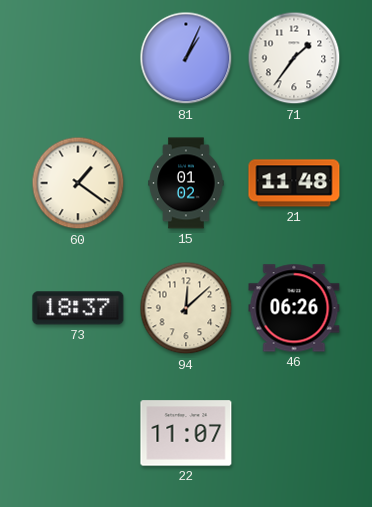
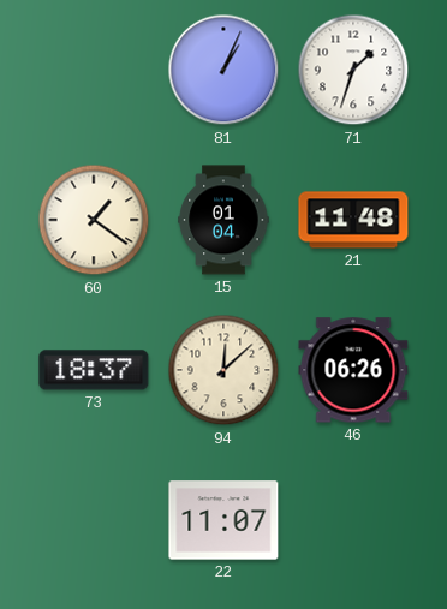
71: 1:36 -> 1:33
15: 01:02 -> 01:04
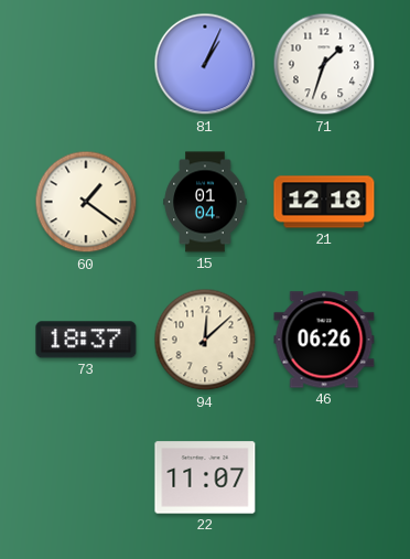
21: 11:48 -> 12:18
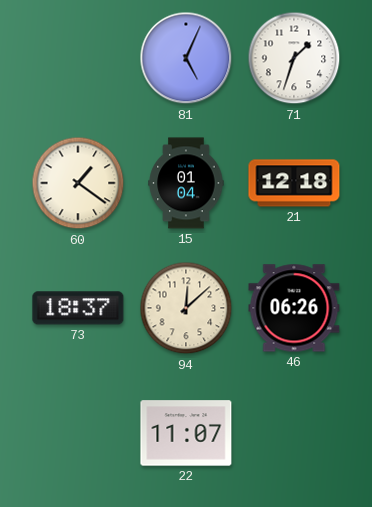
81: 1:04 -> 5:04
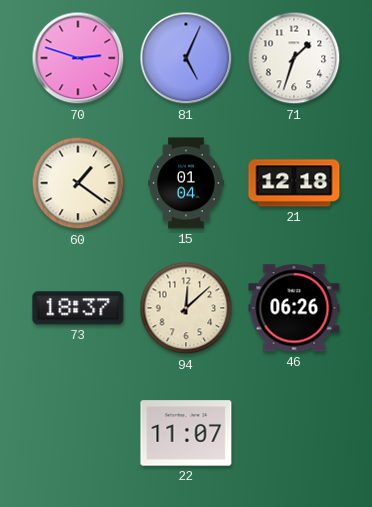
70: none -> 2:48
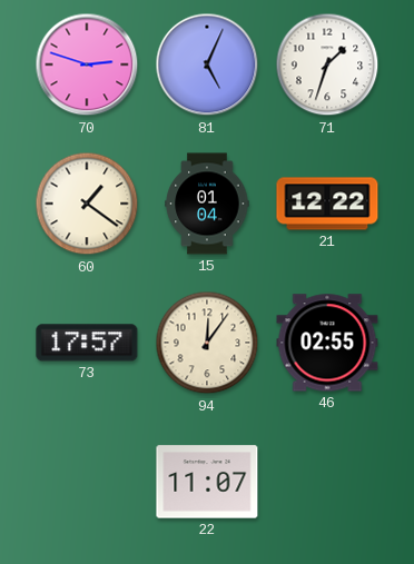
21: 12:18 -> 12:22
73: 18:37 -> 17:57
94: 12:08 -> 12:06
46: 06:26 -> 02:55
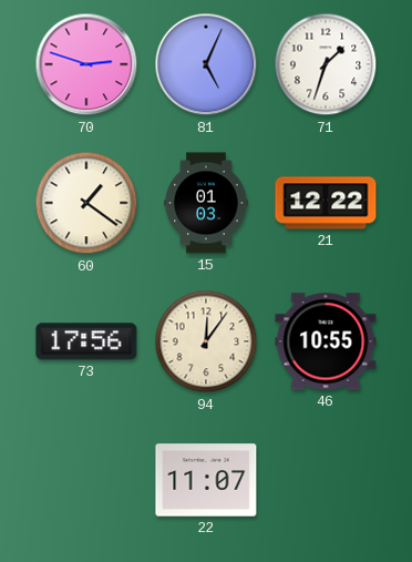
15: 01:04 -> 01:03
73: 17:57 -> 17:56
46: 02:55 -> 10:55
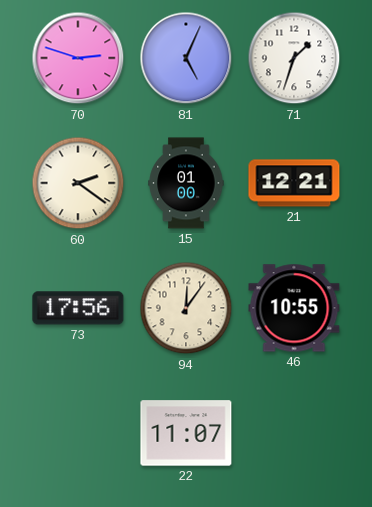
60: 1:21 -> 2:21
15: 01:03 -> 01:00
21: 12:22 -> 12:21
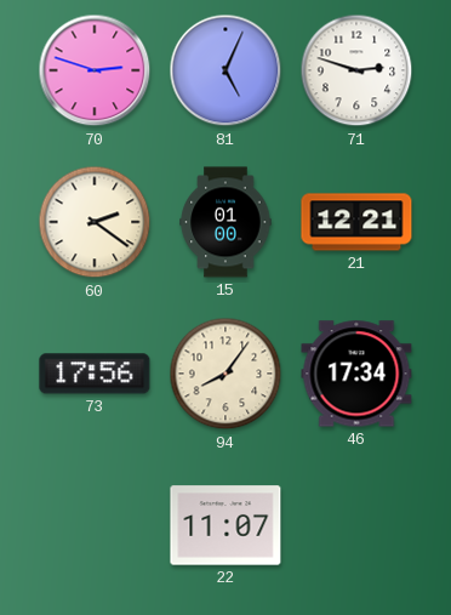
71: 1:33 -> 2:48
94: 12:06 -> 8:06
46: 10:55 -> 17:34
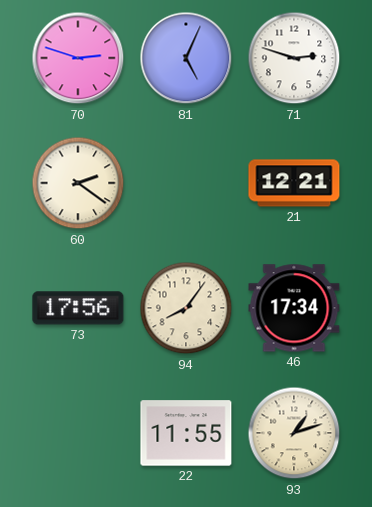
15: 01:00 -> none
22: 11:07 -> 11:55
93: none -> 1:12
